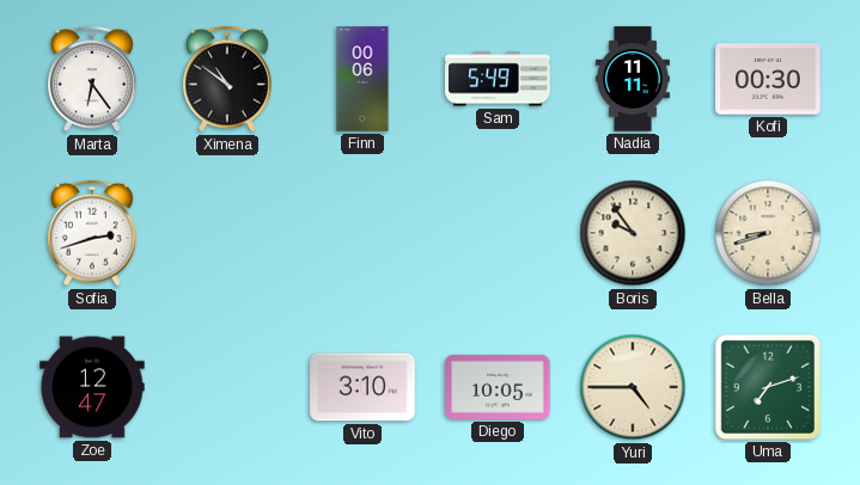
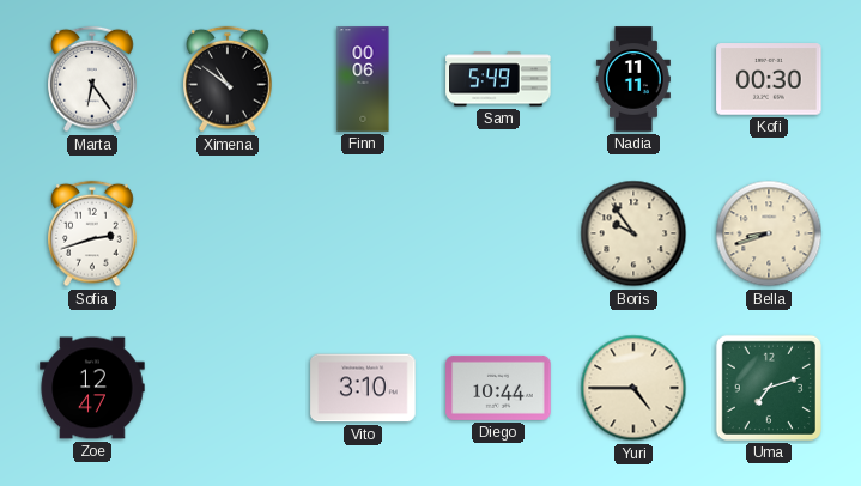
Diego: 10:05 -> 10:44
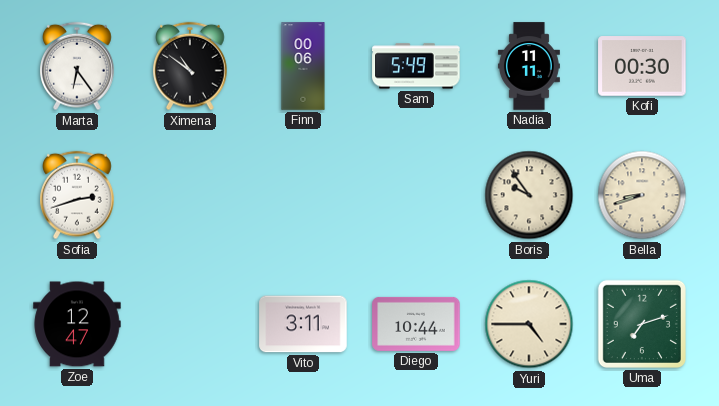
Vito: 3:10 -> 3:11
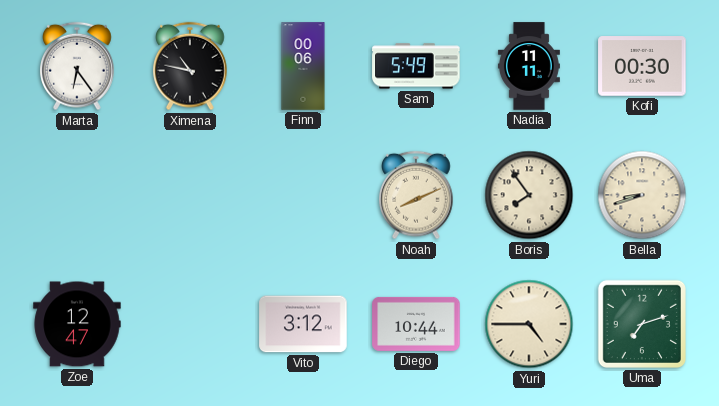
Ximena: 10:51 -> 10:47
Sofia: 2:42 -> none
Noah: none -> 8:11
Boris: 9:54 -> 7:54
Vito: 3:11 -> 3:12
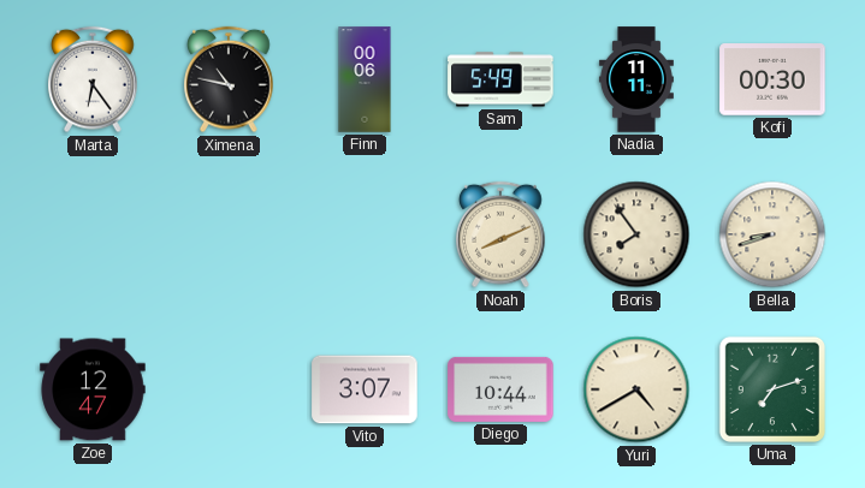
Vito: 3:12 -> 3:07
Yuri: 4:45 -> 4:40
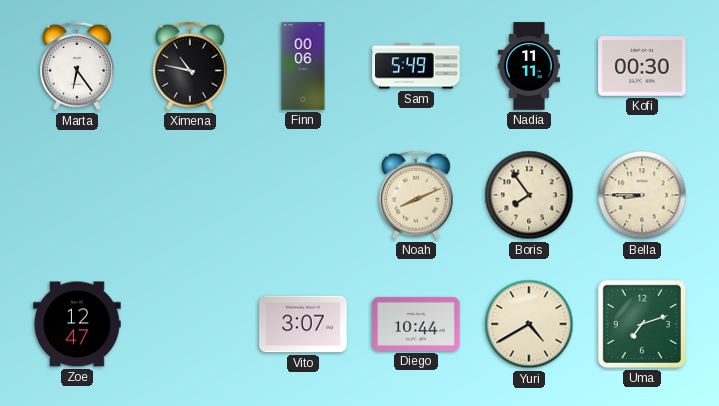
Bella: 8:42 -> 8:45
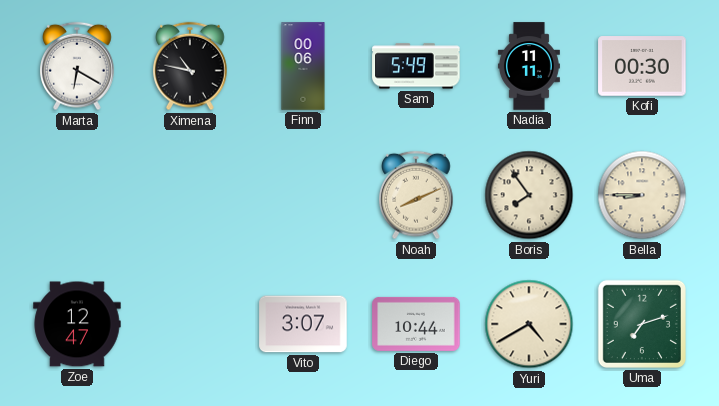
Marta: 6:24 -> 6:20
